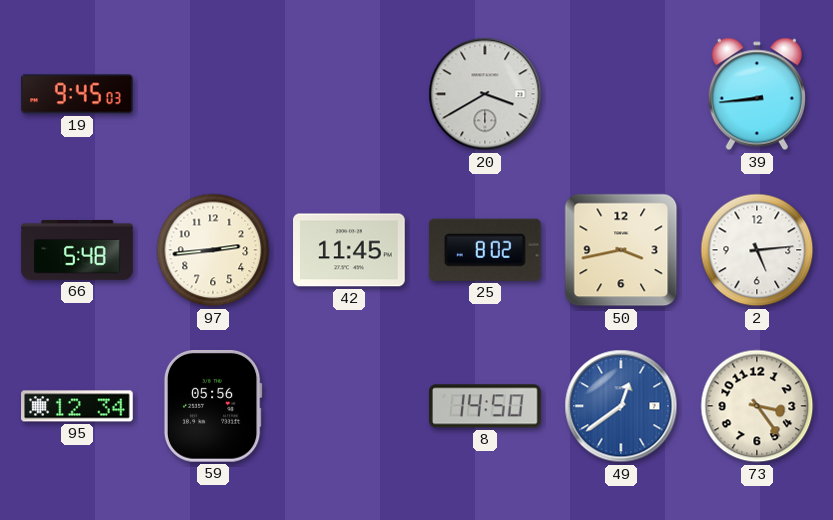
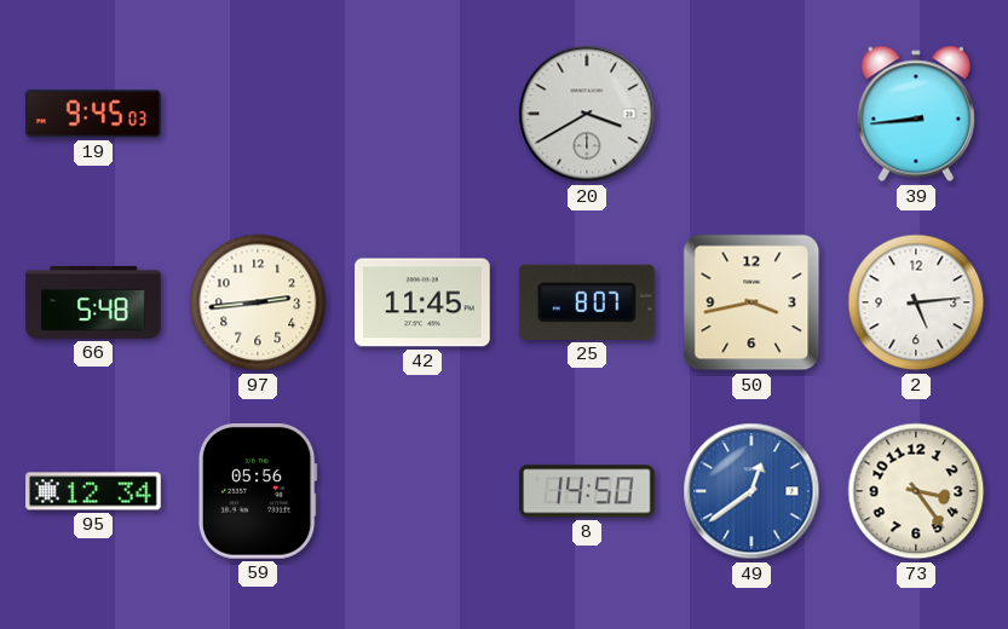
25: 8:02 -> 8:07
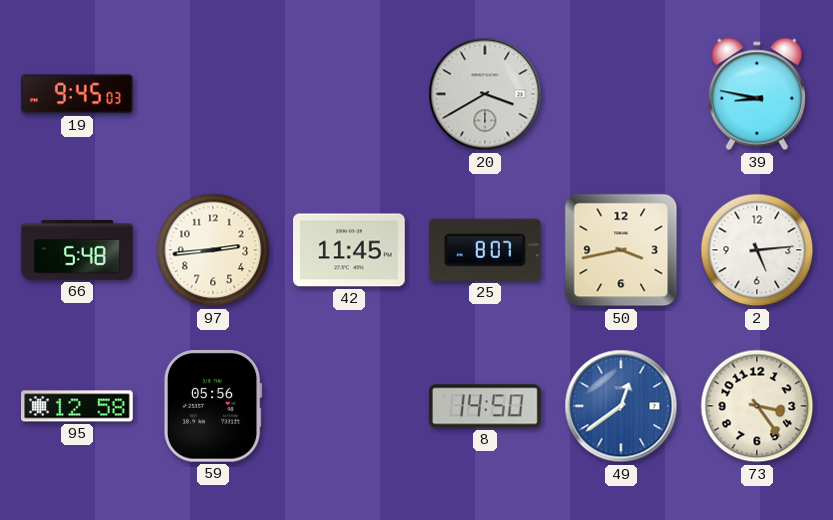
39: 8:44 -> 8:47
95: 12:34 -> 12:58
